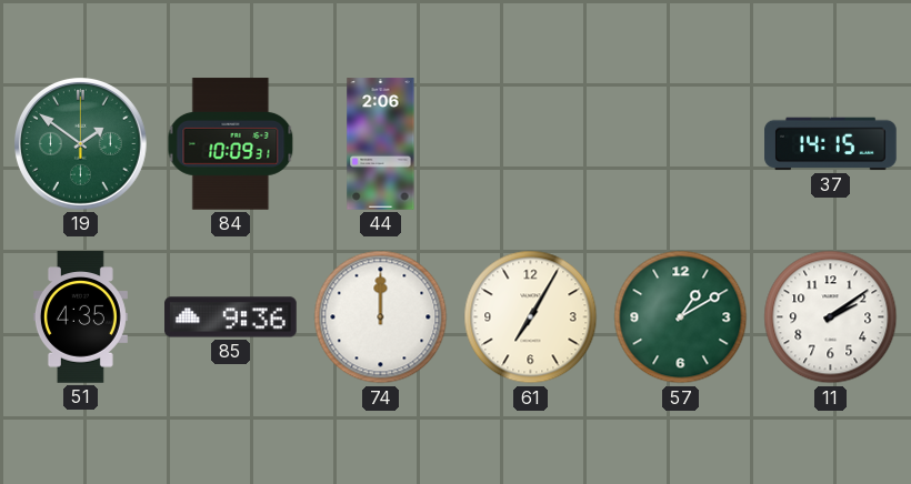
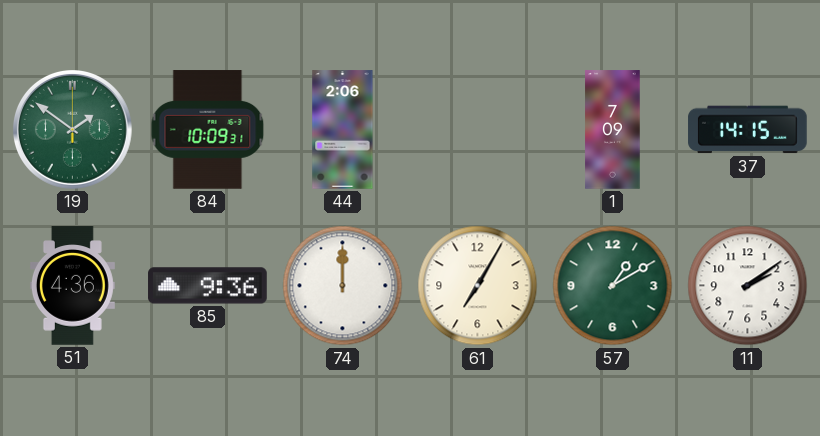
1: none -> 7:09
51: 4:35 -> 4:36
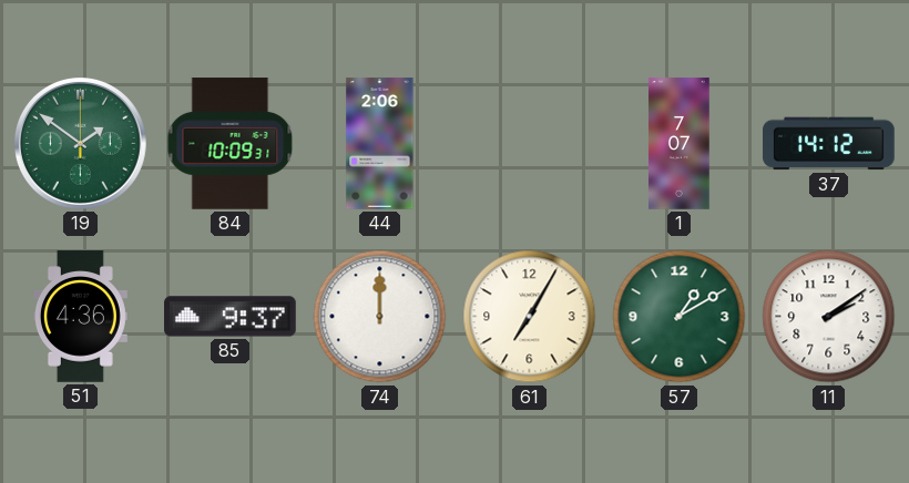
1: 7:09 -> 7:07
37: 14:15 -> 14:12
85: 9:36 -> 9:37
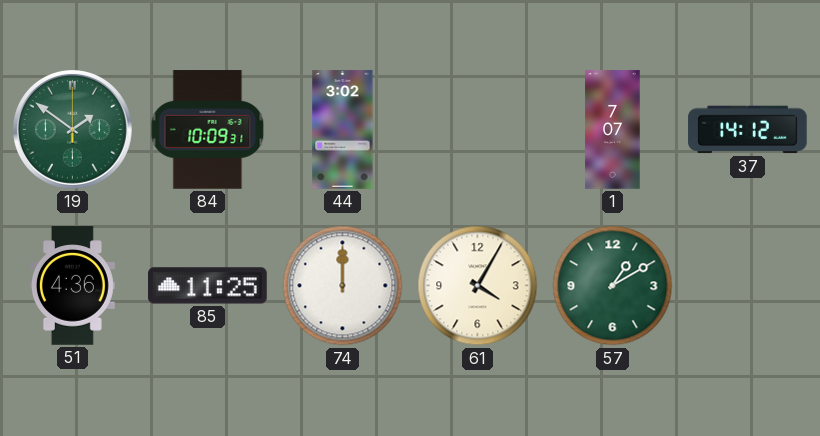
44: 2:06 -> 3:02
85: 9:37 -> 11:25
61: 7:05 -> 4:05
11: 2:09 -> none
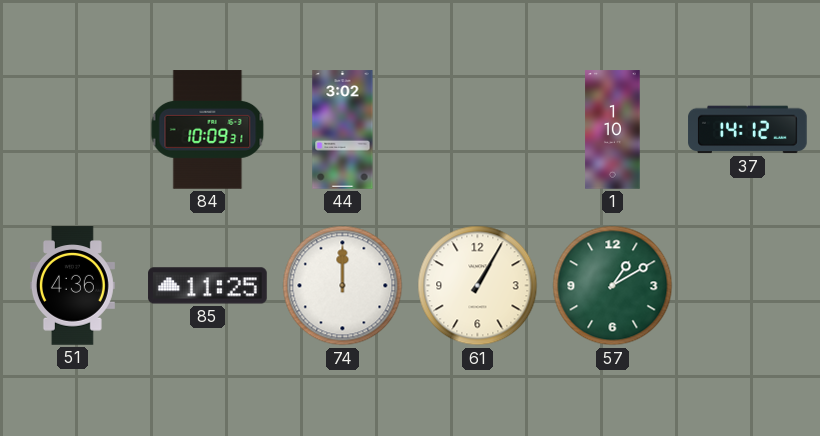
19: 1:51 -> none
1: 7:07 -> 1:10
61: 4:05 -> 1:05
